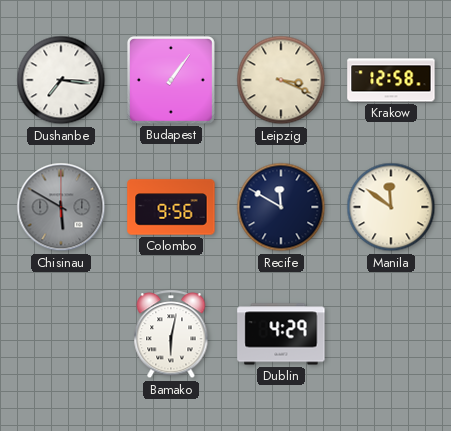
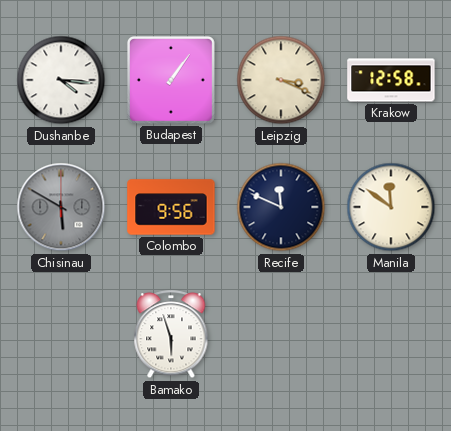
Dushanbe: 7:16 -> 4:16
Recife: 11:50 -> 11:49
Bamako: 6:02 -> 5:57
Dublin: 4:29 -> none
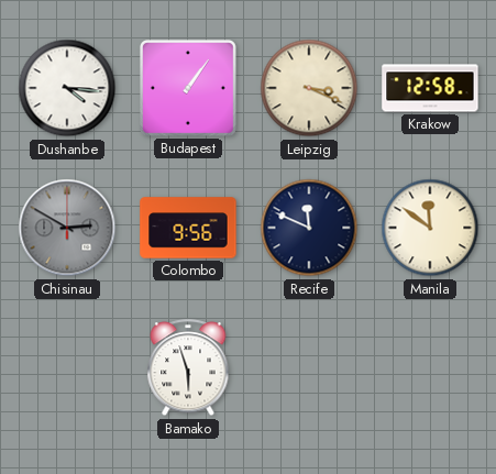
Chisinau: 5:50 -> 2:50
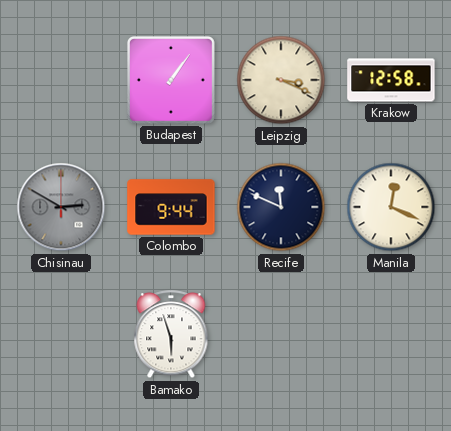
Dushanbe: 4:16 -> none
Colombo: 9:56 -> 9:44
Manila: 11:51 -> 12:19
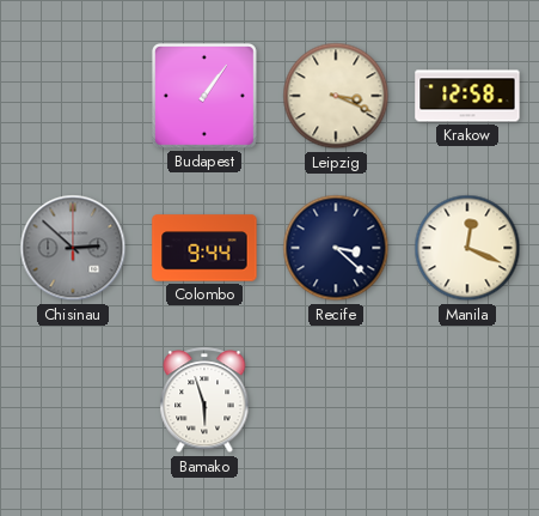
Chisinau: 2:50 -> 2:52
Recife: 11:49 -> 3:22
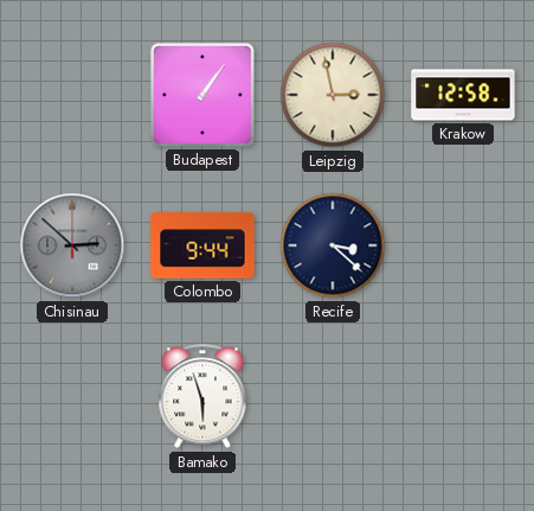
Leipzig: 3:19 -> 2:58
Manila: 12:19 -> none
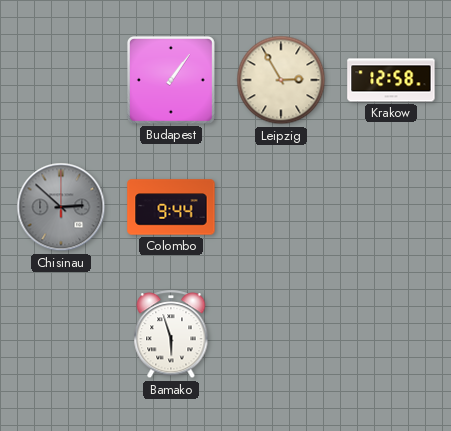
Leipzig: 2:58 -> 2:55
Recife: 3:22 -> none
